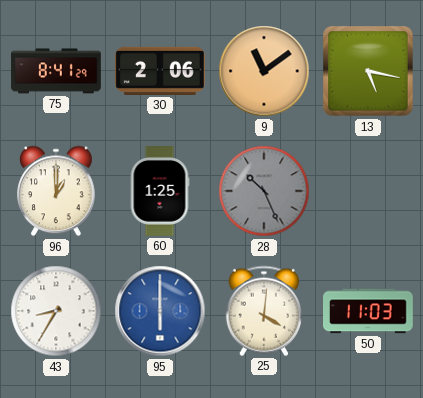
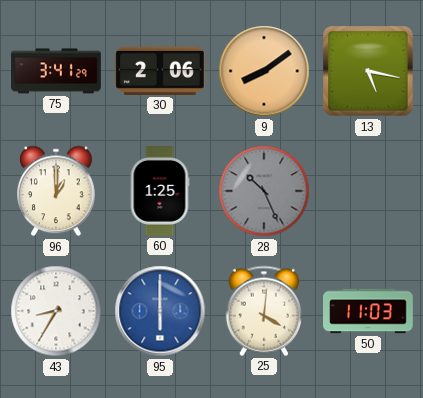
75: 8:41 -> 3:41
9: 11:09 -> 8:09
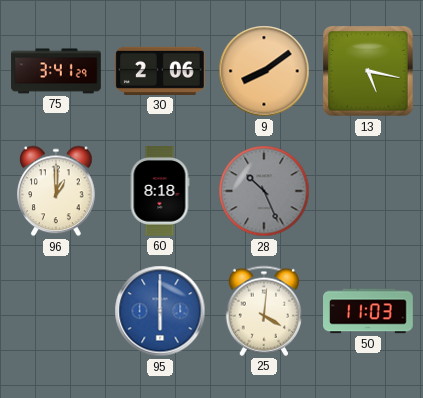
60: 1:25 -> 8:18
43: 8:35 -> none
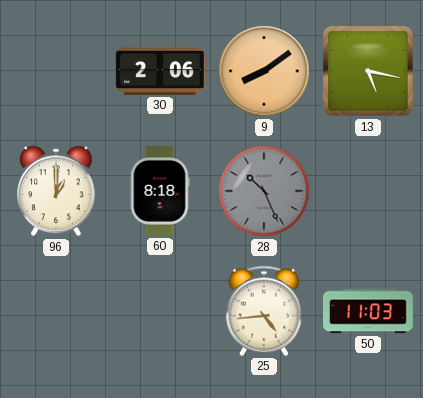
75: 3:41 -> none
95: 6:00 -> none
25: 4:01 -> 4:44
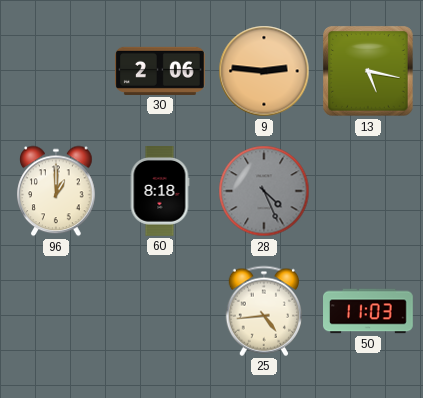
9: 8:09 -> 2:46
28: 10:26 -> 4:26
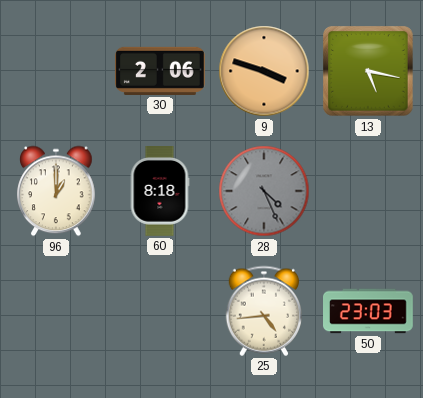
9: 2:46 -> 3:48
50: 11:03 -> 23:03
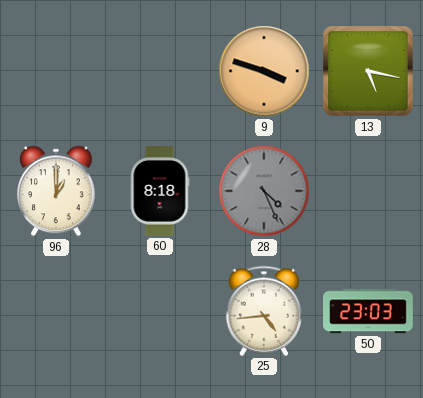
30: 2:06 -> none
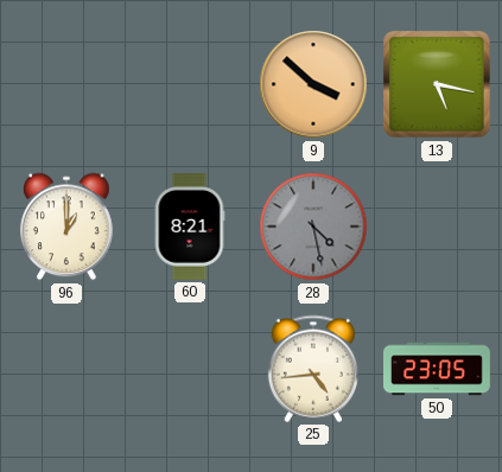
9: 3:48 -> 3:52
60: 8:18 -> 8:21
28: 4:26 -> 4:28
50: 23:03 -> 23:05
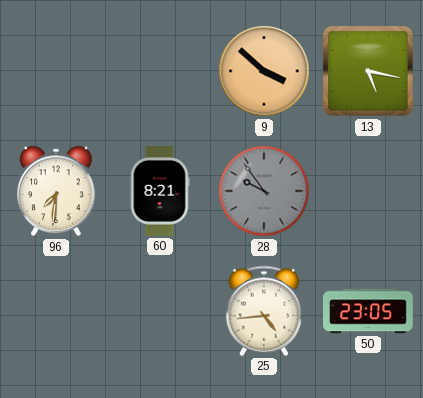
96: 1:00 -> 7:31
28: 4:28 -> 9:54
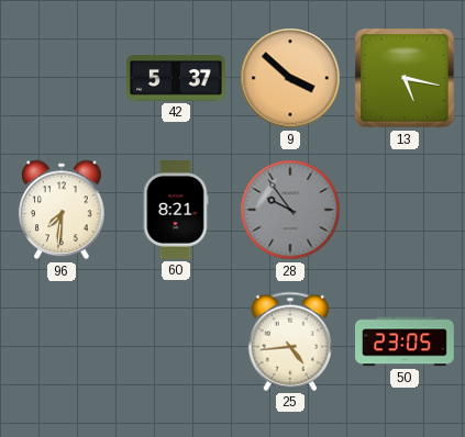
42: none -> 5:37
